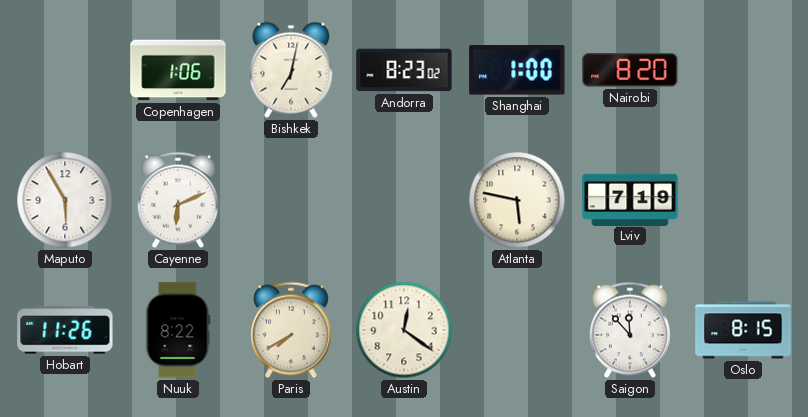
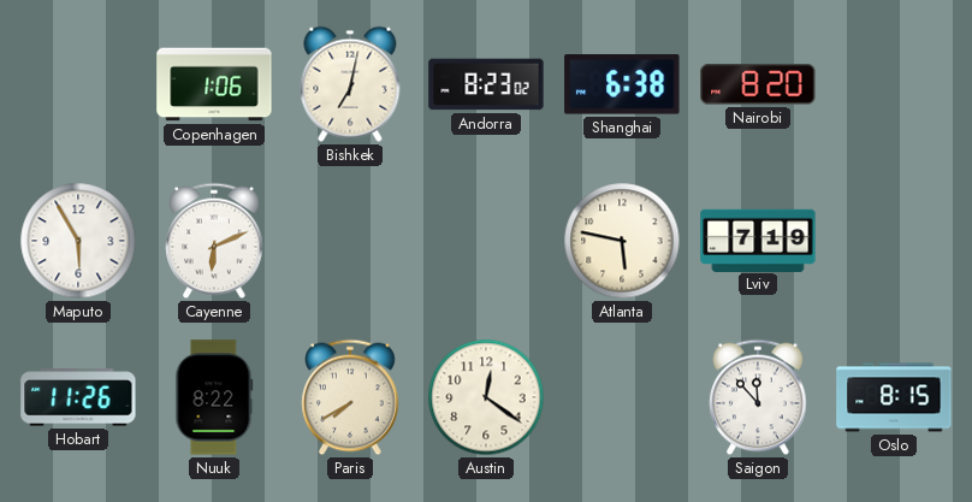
Shanghai: 1:00 -> 6:38
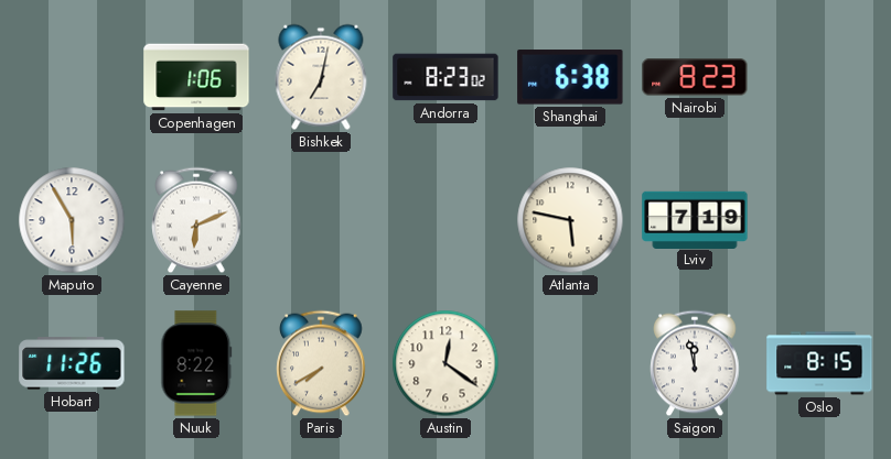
Nairobi: 8:20 -> 8:23
Saigon: 11:53 -> 11:58
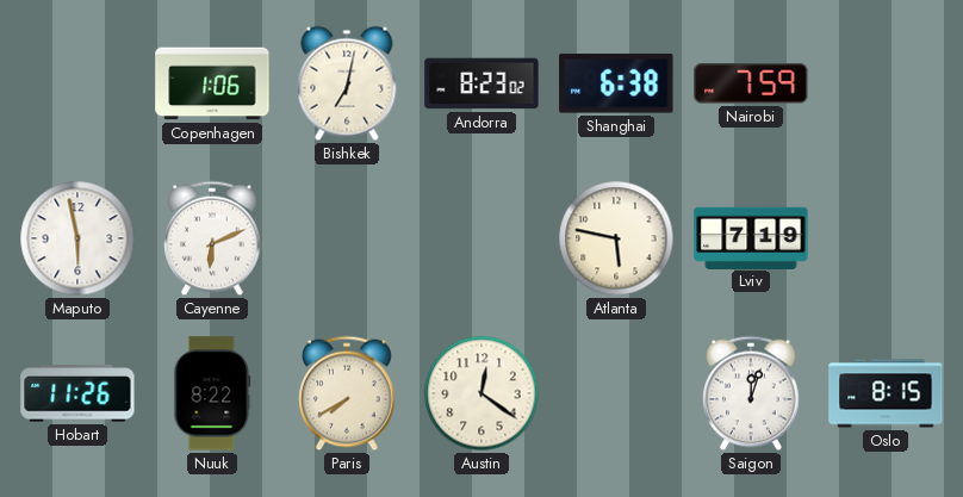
Nairobi: 8:23 -> 7:59
Maputo: 5:55 -> 5:58
Saigon: 11:58 -> 12:03
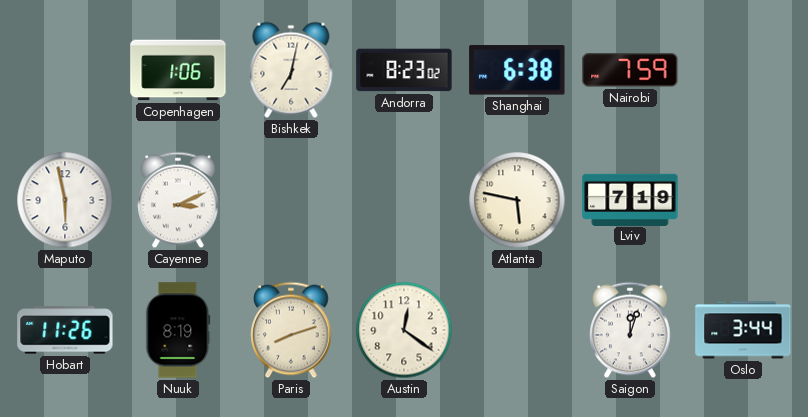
Cayenne: 6:11 -> 3:11
Nuuk: 8:22 -> 8:19
Paris: 7:40 -> 8:12
Oslo: 8:15 -> 3:44
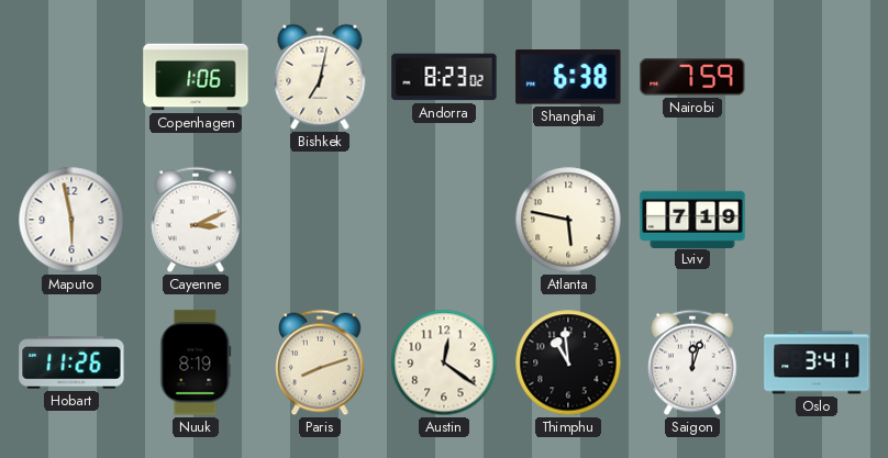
Thimphu: none -> 10:59
Oslo: 3:44 -> 3:41
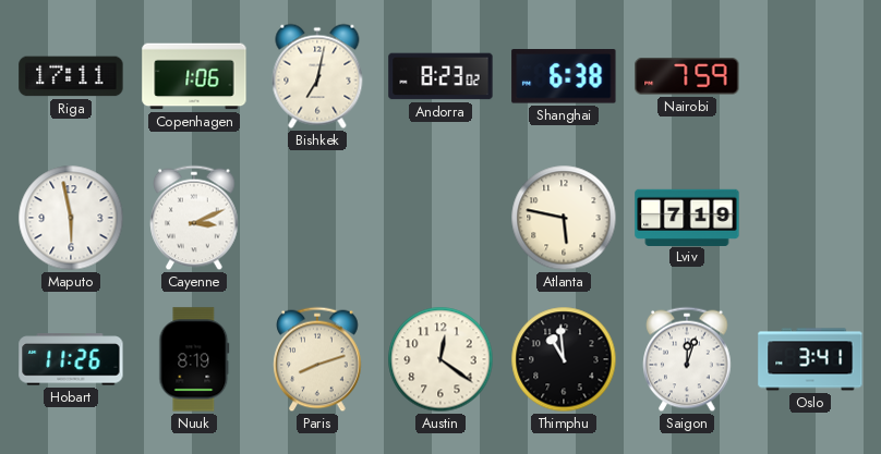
Riga: none -> 17:11
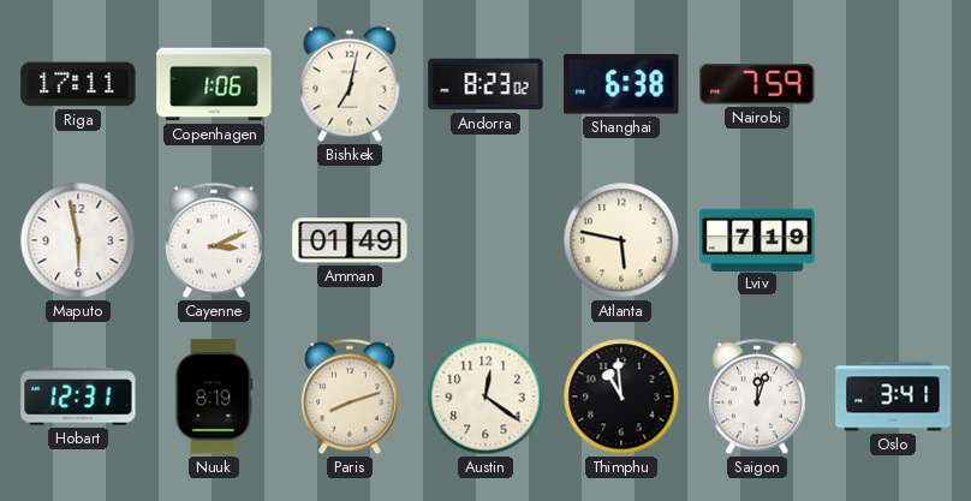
Amman: none -> 01:49
Hobart: 11:26 -> 12:31
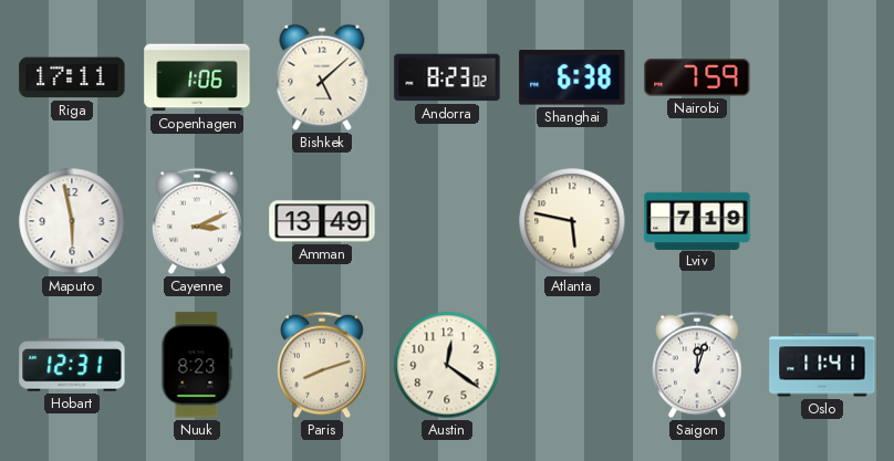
Bishkek: 7:02 -> 5:08
Amman: 01:49 -> 13:49
Nuuk: 8:19 -> 8:23
Thimphu: 10:59 -> none
Oslo: 3:41 -> 11:41
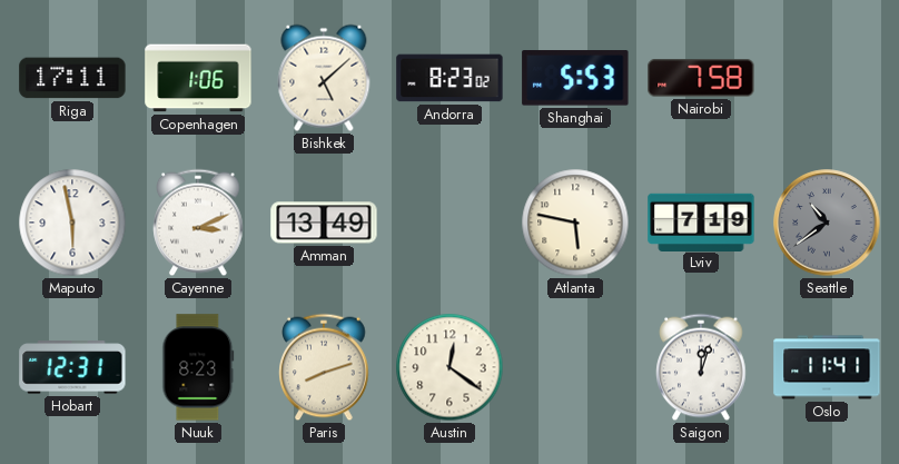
Shanghai: 6:38 -> 5:53
Nairobi: 7:59 -> 7:58
Seattle: none -> 10:39
